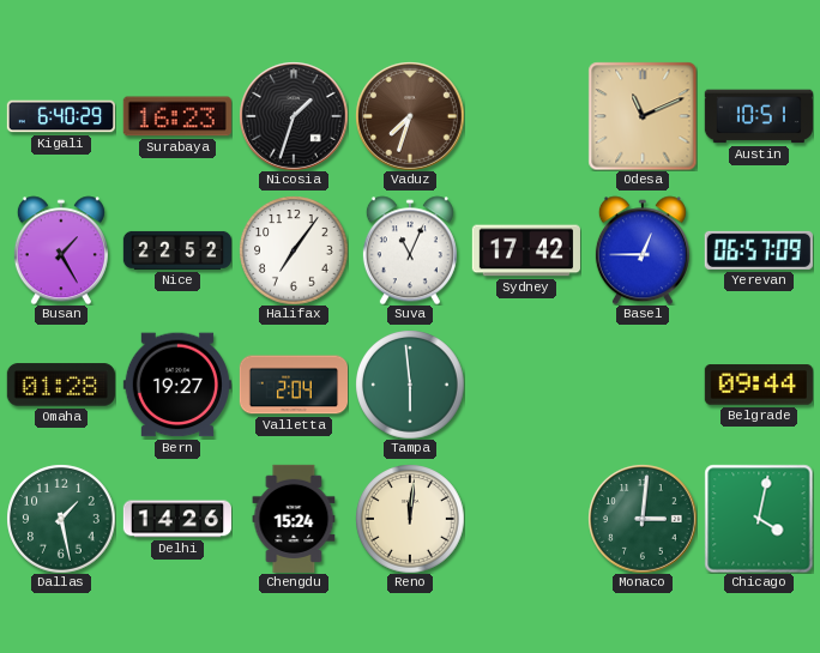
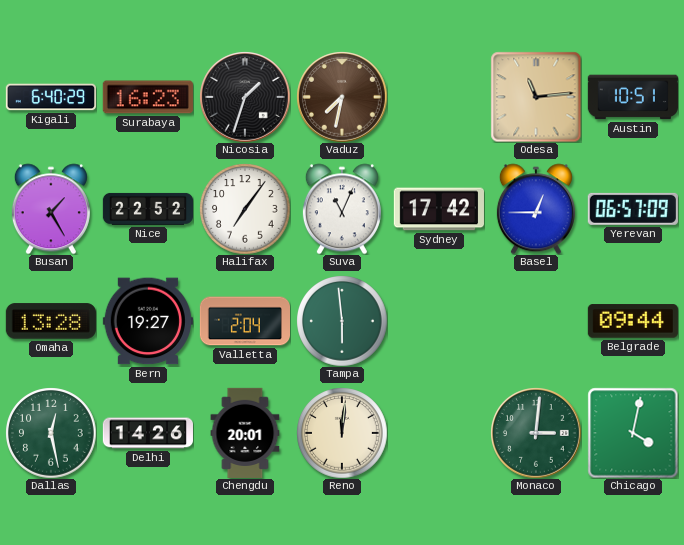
Vaduz: 7:33 -> 7:32
Odesa: 11:11 -> 11:14
Omaha: 01:28 -> 13:28
Dallas: 1:28 -> 12:28
Chengdu: 15:24 -> 20:01
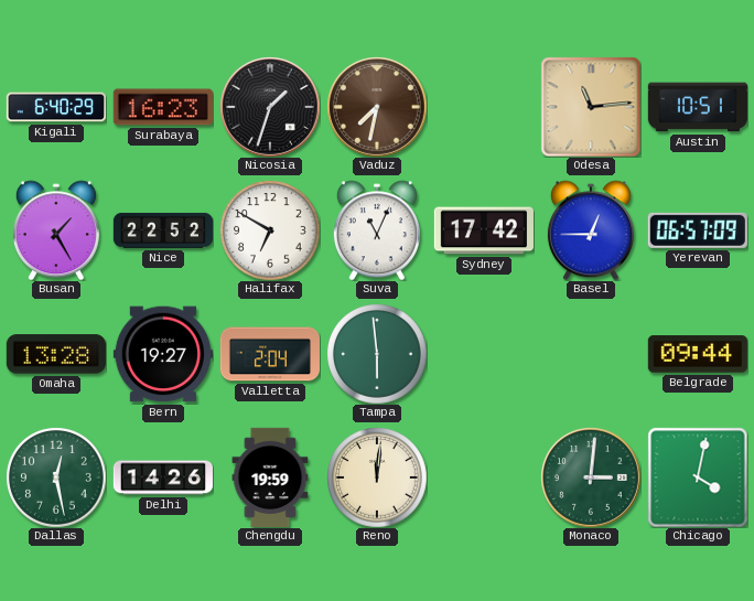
Halifax: 7:06 -> 6:50
Chengdu: 20:01 -> 19:59
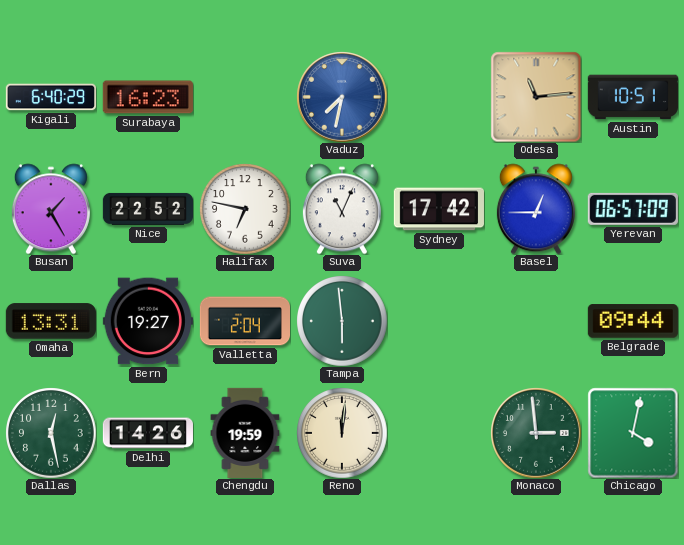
Nicosia: 1:33 -> none
Vaduz dial: brown -> blue
Halifax: 6:50 -> 6:47
Omaha: 13:28 -> 13:31
Monaco: 3:01 -> 2:59
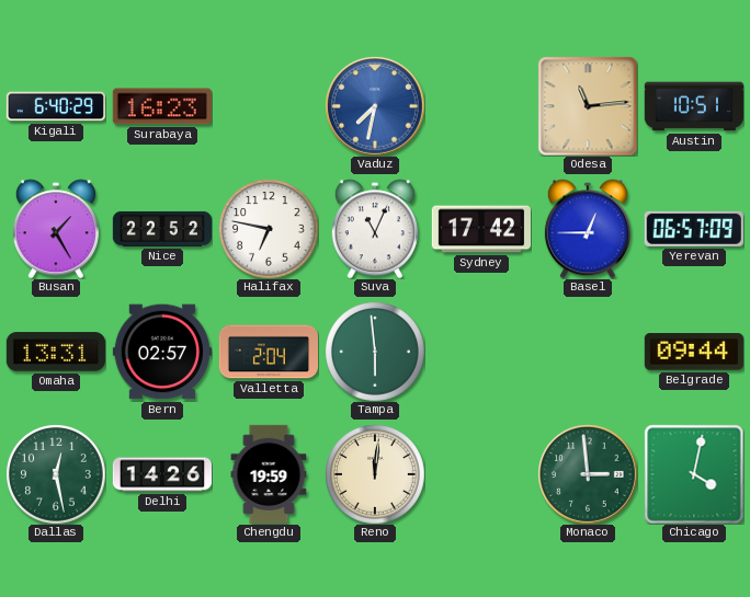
Bern: 19:27 -> 02:57
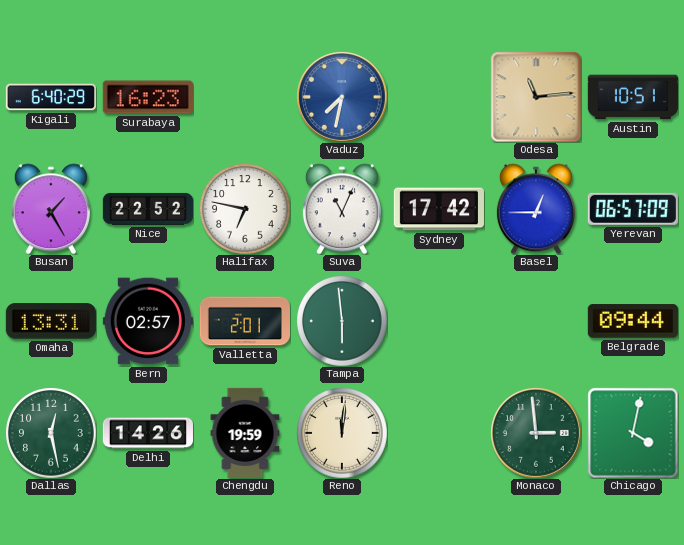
Valletta: 2:04 -> 2:01
